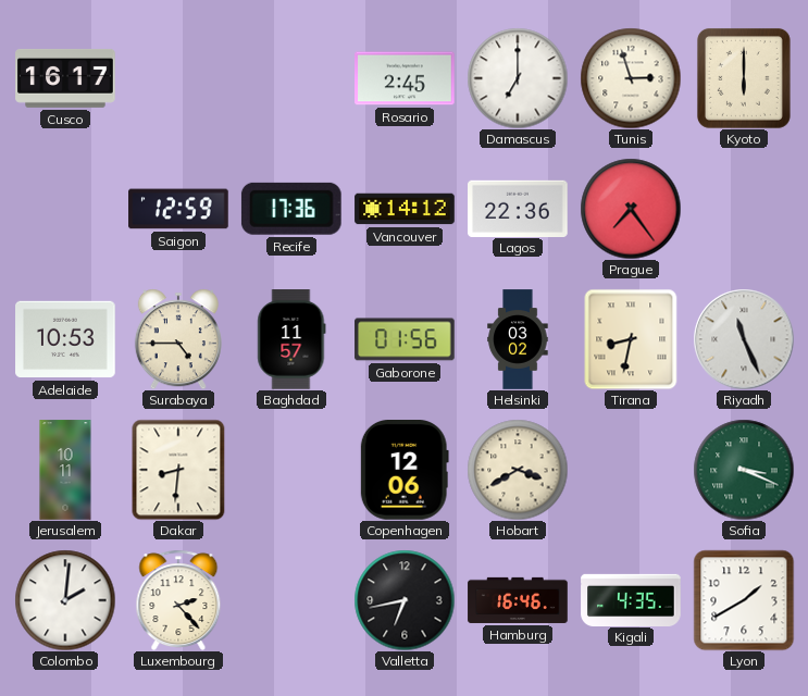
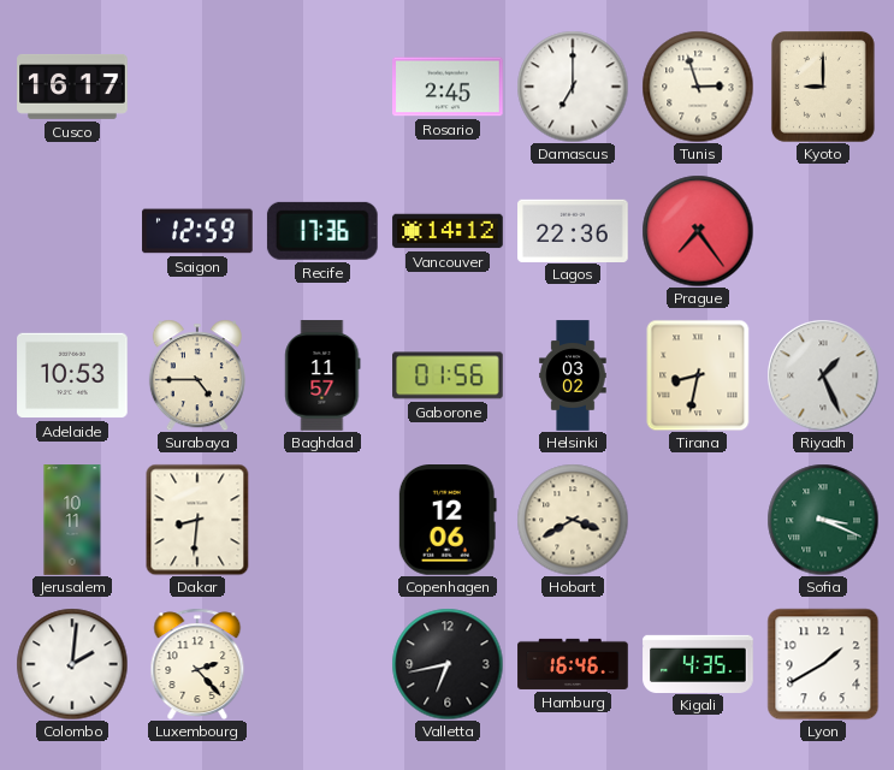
Kyoto: 6:00 -> 9:00
Riyadh: 11:26 -> 1:26
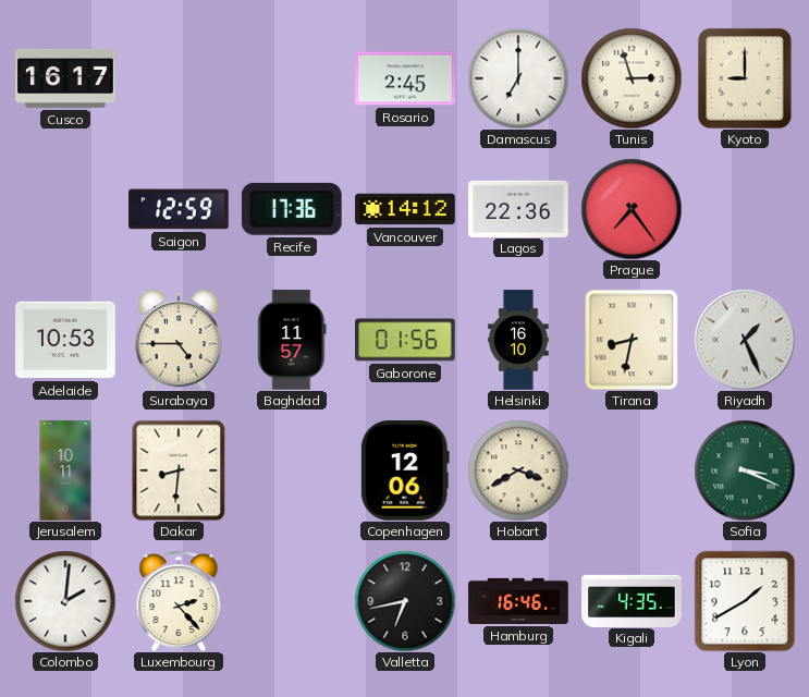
Helsinki: 03:02 -> 16:10
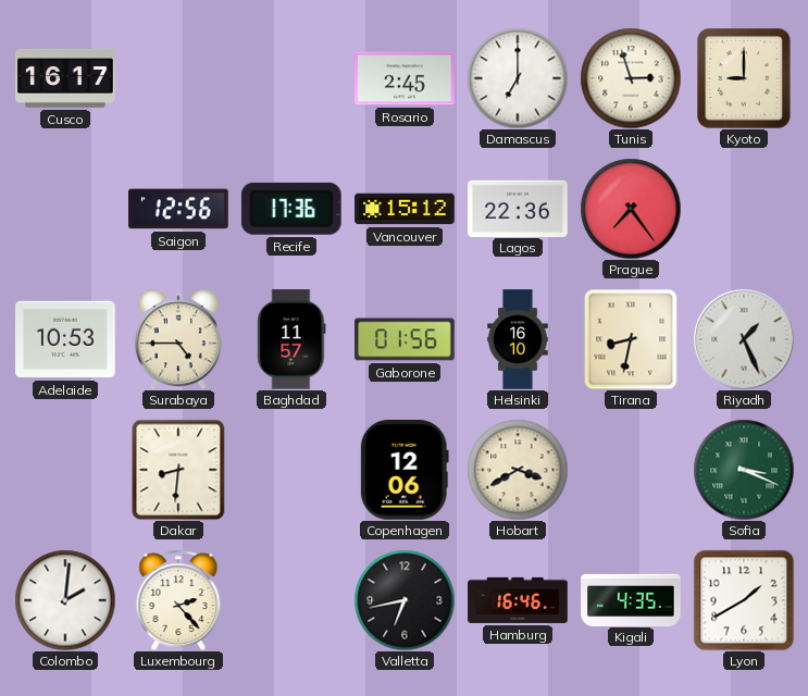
Saigon: 12:59 -> 12:56
Vancouver: 14:12 -> 15:12
Jerusalem: 10:11 -> none
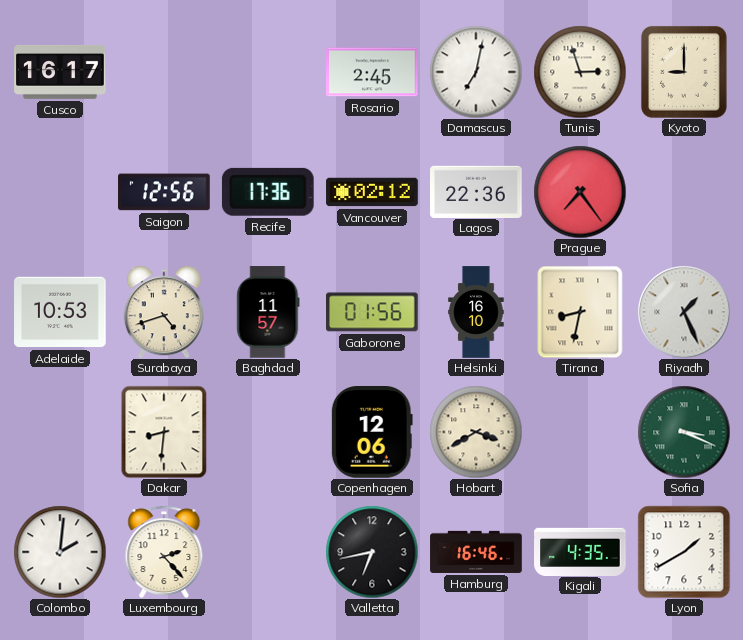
Damascus: 7:00 -> 7:02
Vancouver: 15:12 -> 02:12
Surabaya: 4:45 -> 4:42
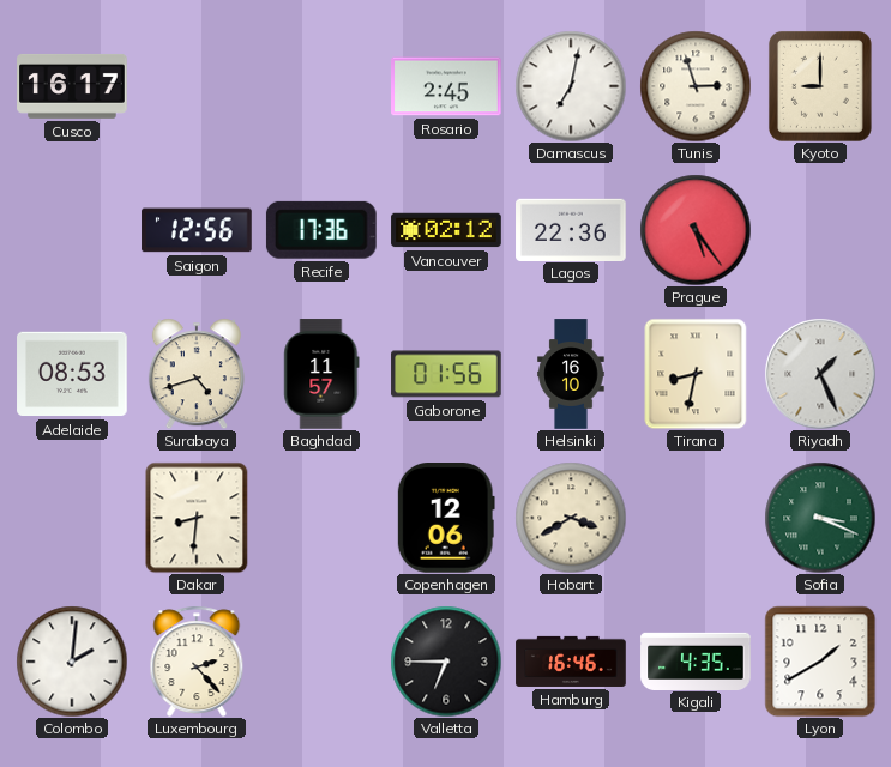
Prague: 7:24 -> 5:24
Adelaide: 10:53 -> 08:53
Valletta: 6:43 -> 6:45
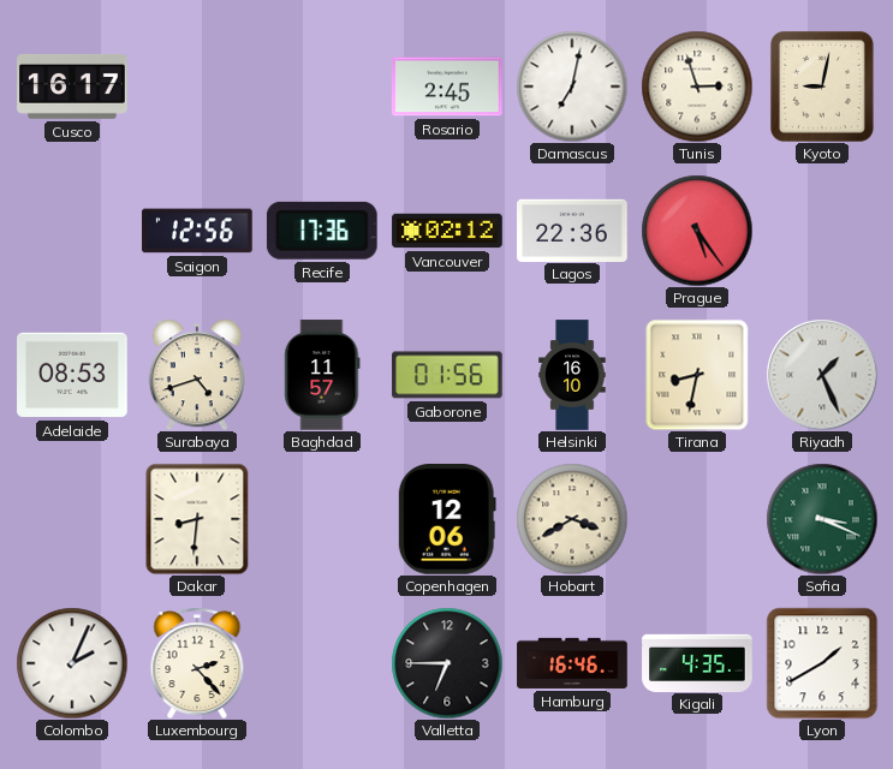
Kyoto: 9:00 -> 9:02
Colombo: 2:01 -> 2:04
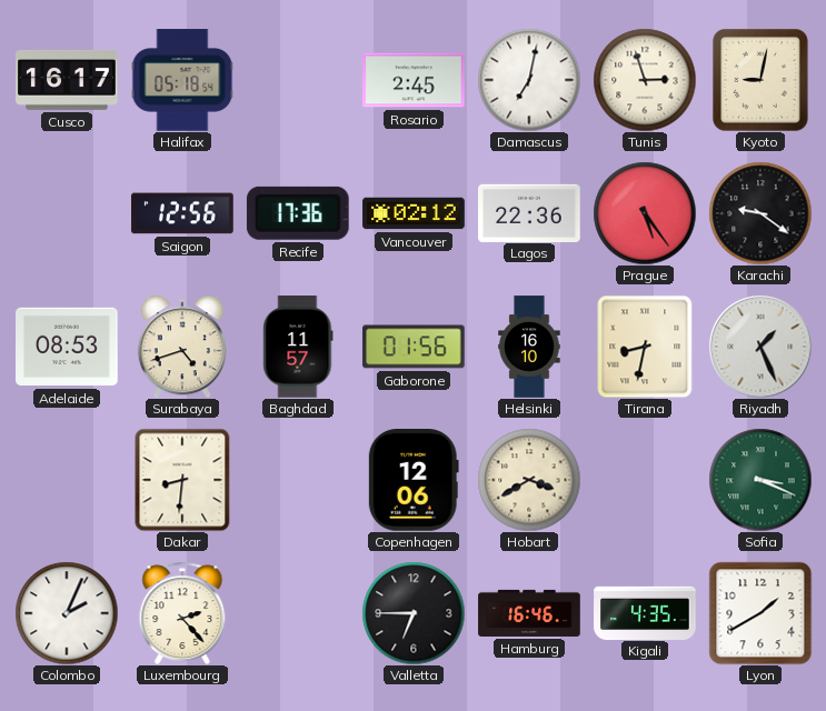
Halifax: none -> 05:18
Karachi: none -> 9:21
